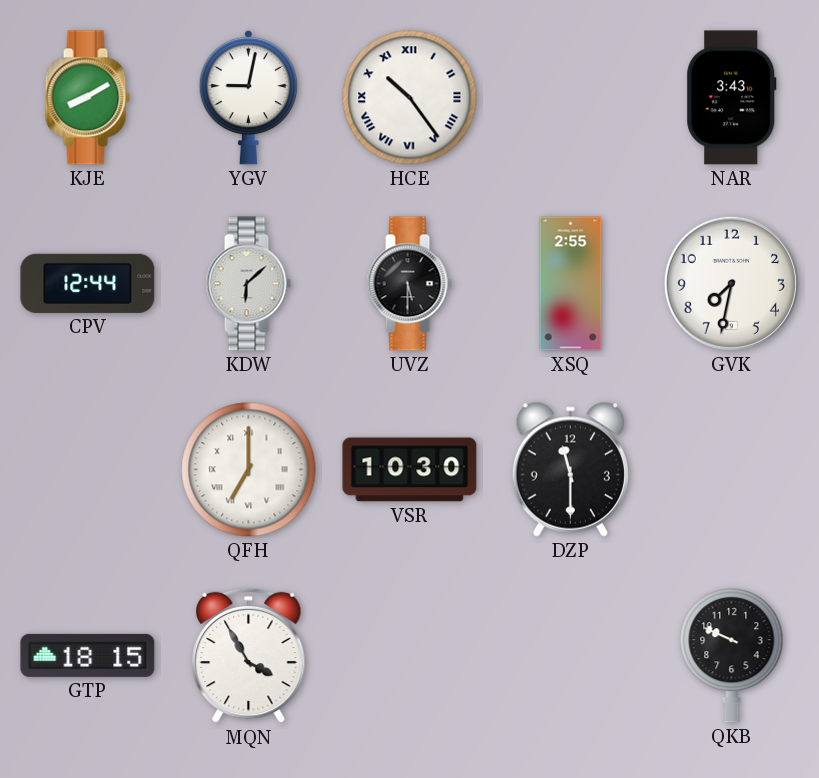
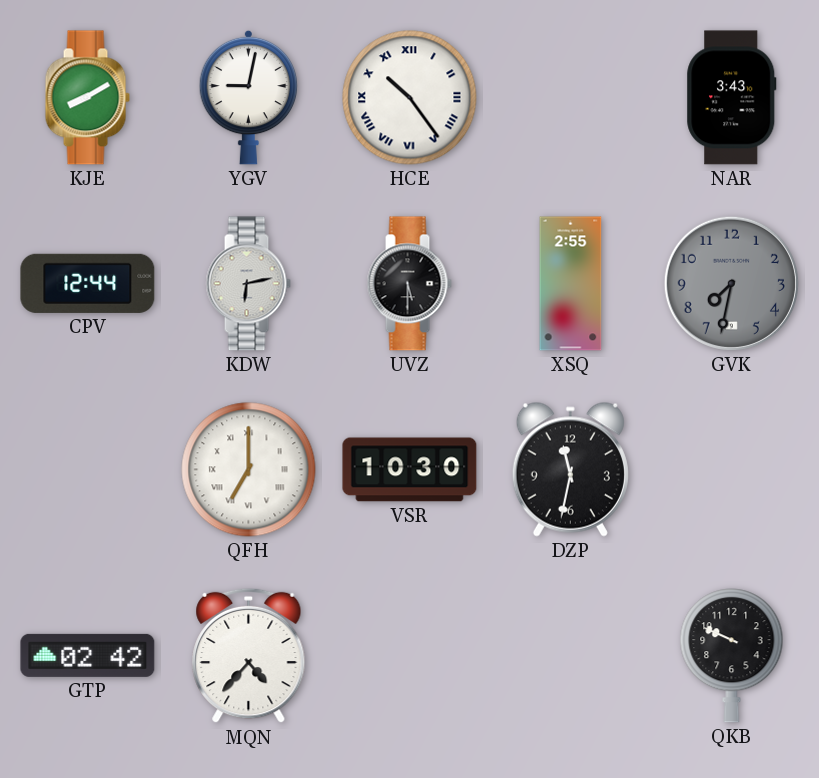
KDW: 6:08 -> 6:13
GVK dial: white -> grey
DZP: 11:30 -> 11:32
GTP: 18:15 -> 02:42
MQN: 3:55 -> 4:37
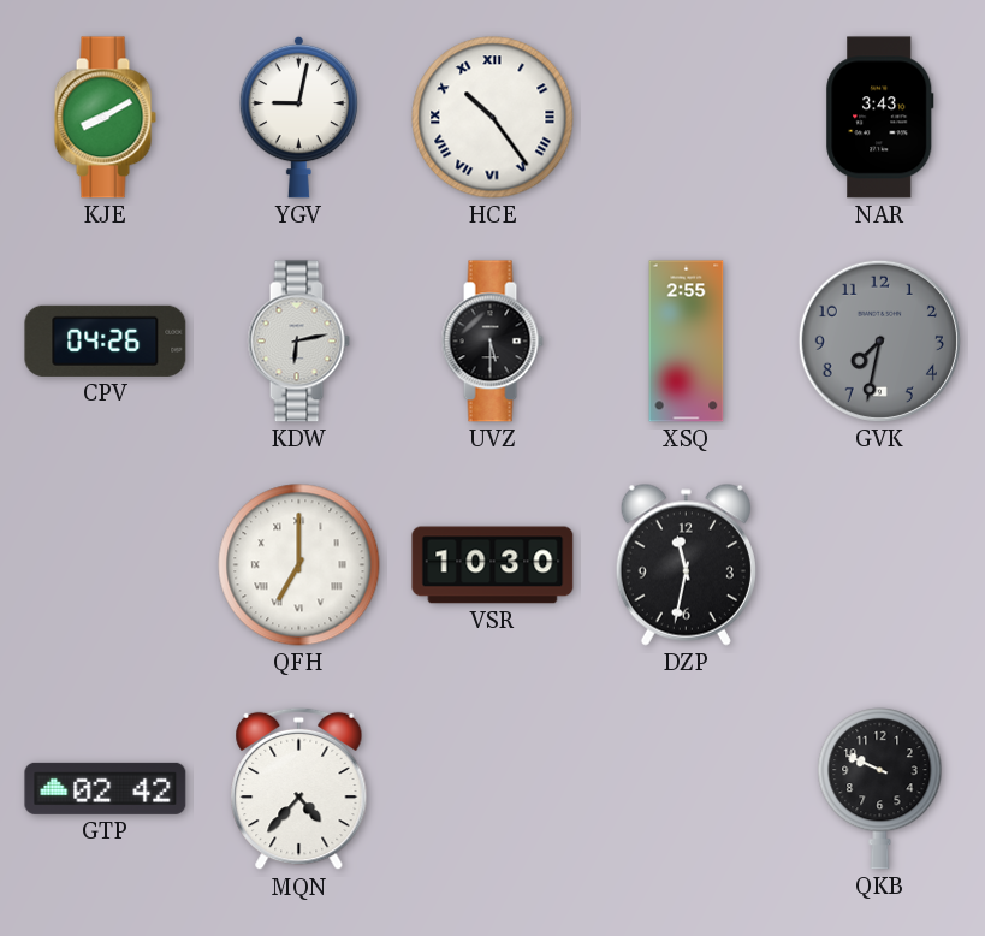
CPV: 12:44 -> 04:26
